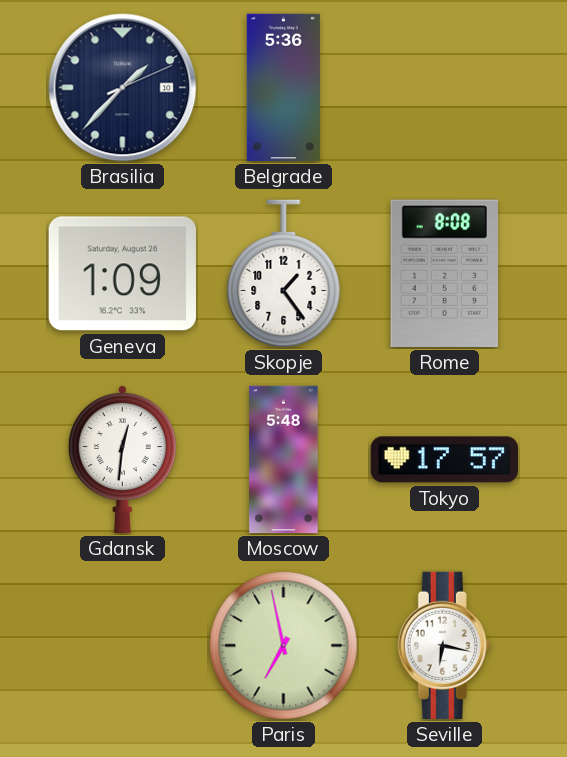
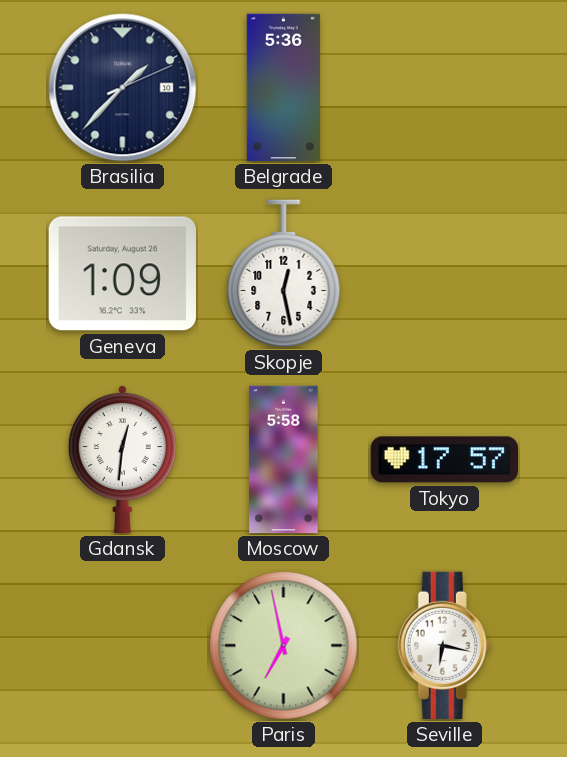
Skopje: 1:24 -> 12:28
Rome: 8:08 -> none
Moscow: 5:48 -> 5:58
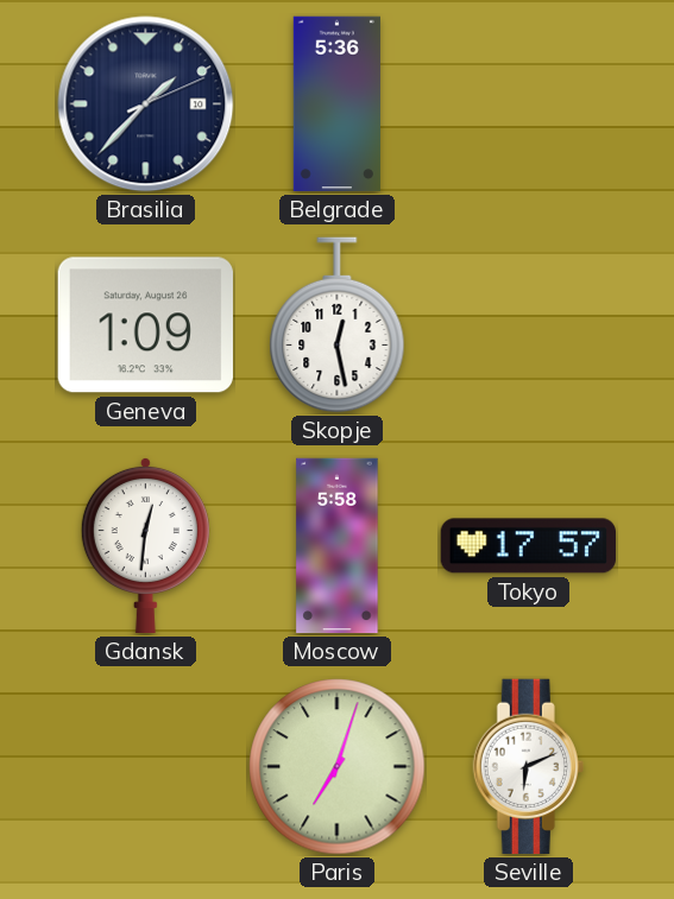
Paris: 6:58 -> 7:03
Seville: 6:17 -> 6:11
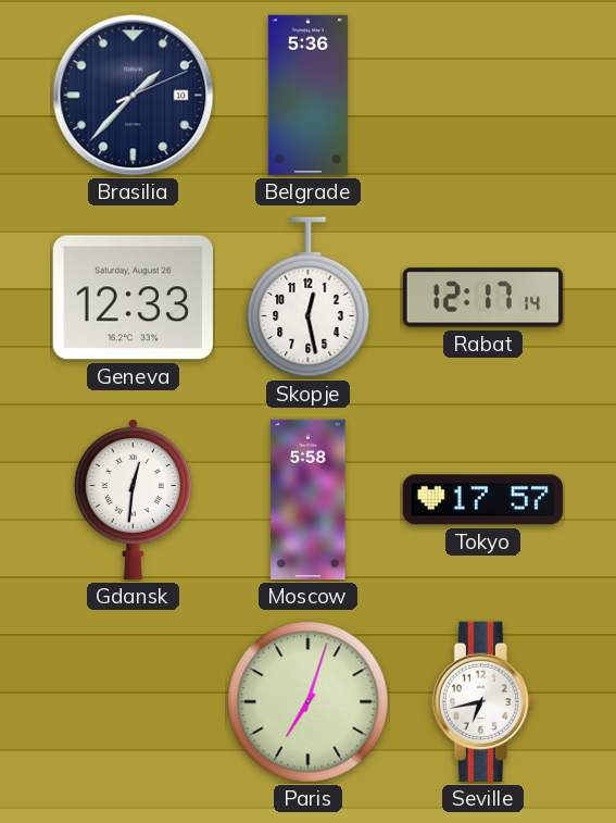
Geneva: 1:09 -> 12:33
Rabat: none -> 12:17
Seville: 6:11 -> 6:43
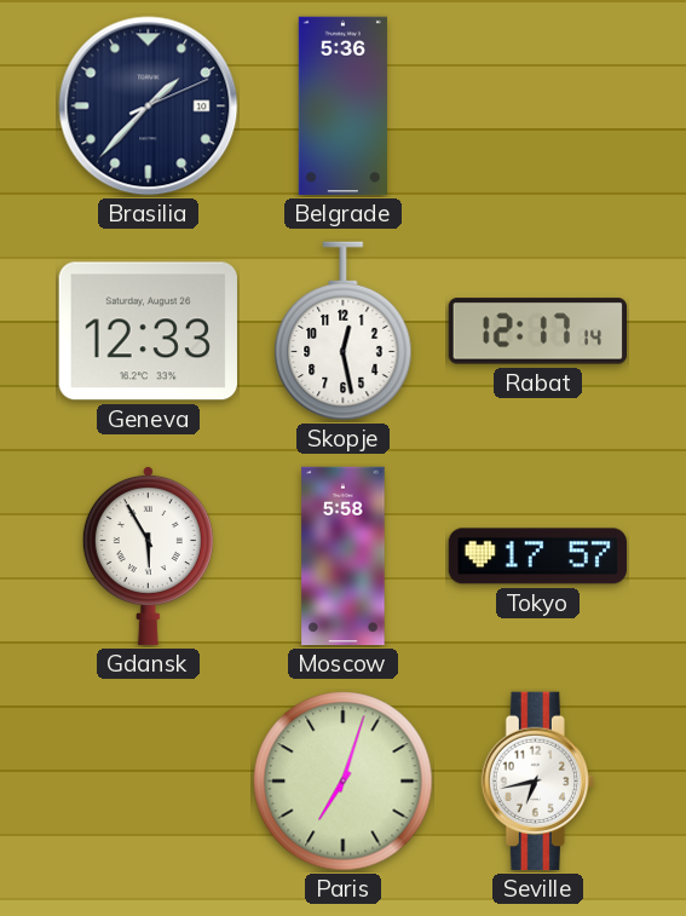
Gdansk: 12:31 -> 5:55
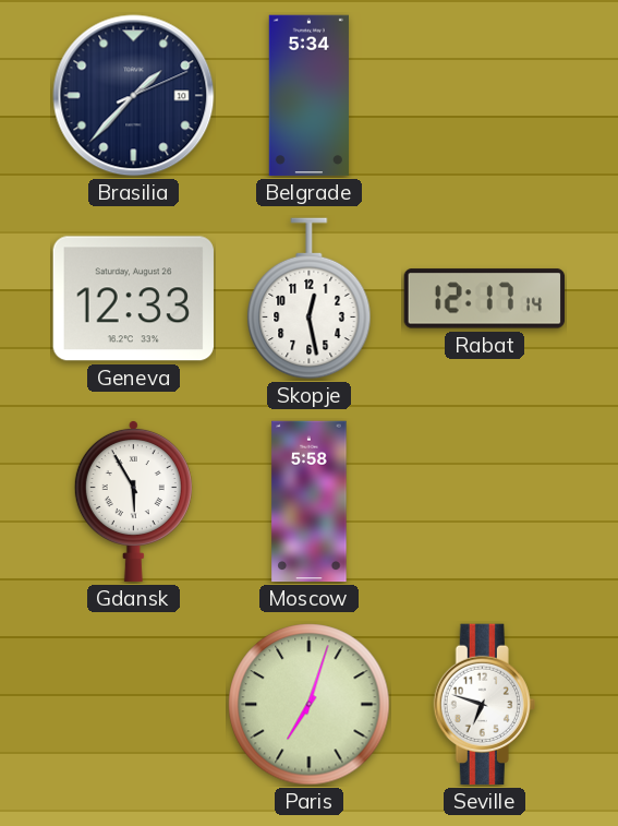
Belgrade: 5:36 -> 5:34
Tokyo: 17:57 -> none
Seville: 6:43 -> 6:48
